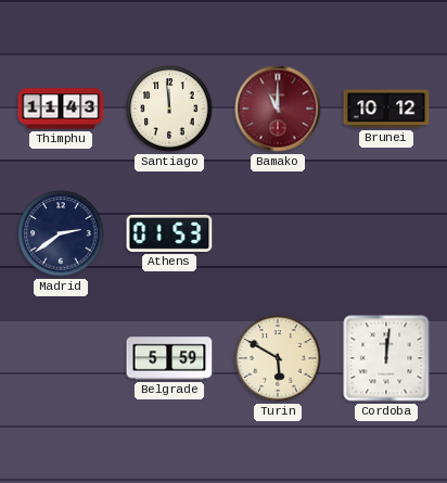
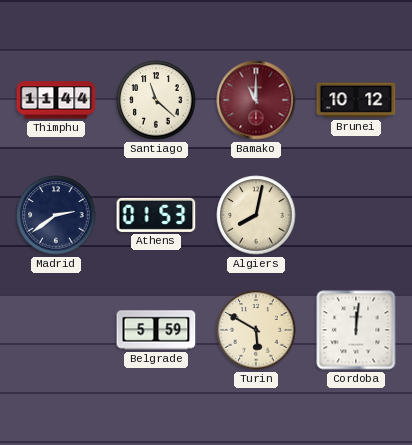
Thimphu: 11:43 -> 11:44
Santiago: 11:59 -> 11:22
Algiers: none -> 8:02
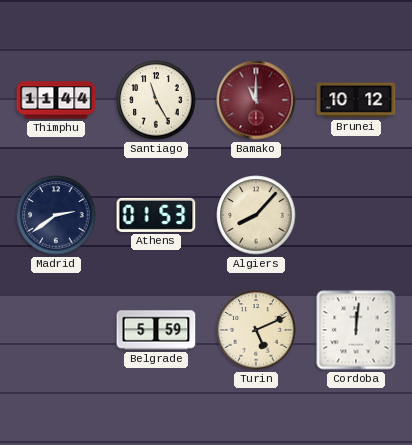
Santiago: 11:22 -> 11:25
Algiers: 8:02 -> 8:07
Turin: 5:50 -> 5:11
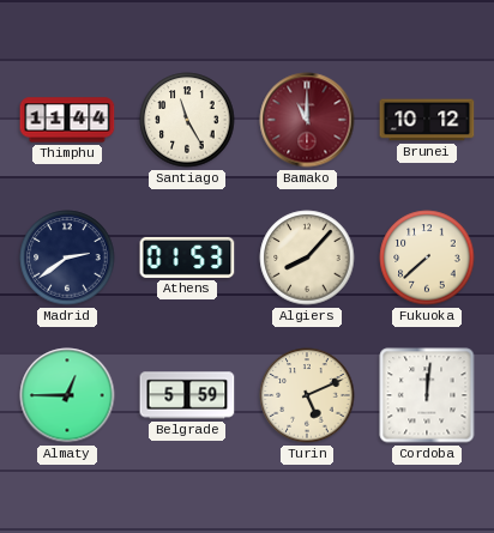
Fukuoka: none -> 7:38
Almaty: none -> 12:45
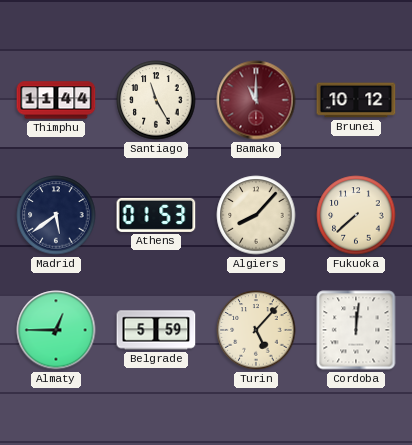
Madrid: 2:39 -> 5:39
Turin: 5:11 -> 5:07
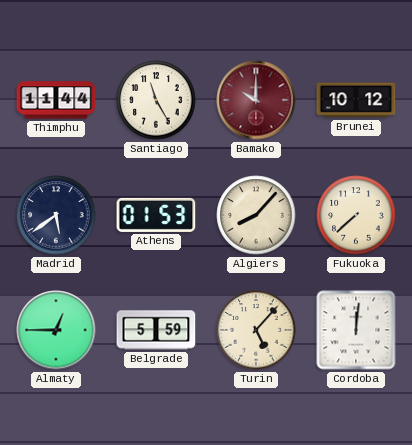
Bamako: 11:00 -> 10:00
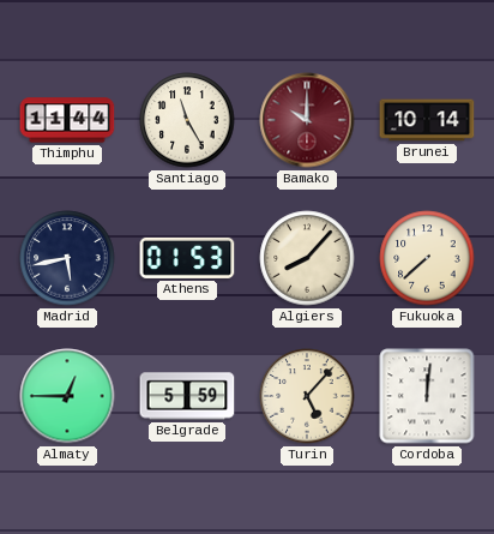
Brunei: 10:12 -> 10:14
Madrid: 5:39 -> 5:43
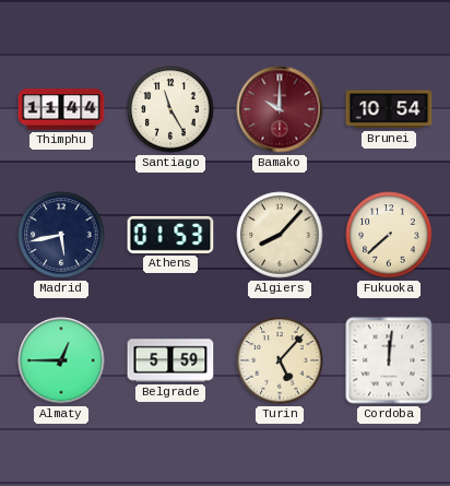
Brunei: 10:14 -> 10:54
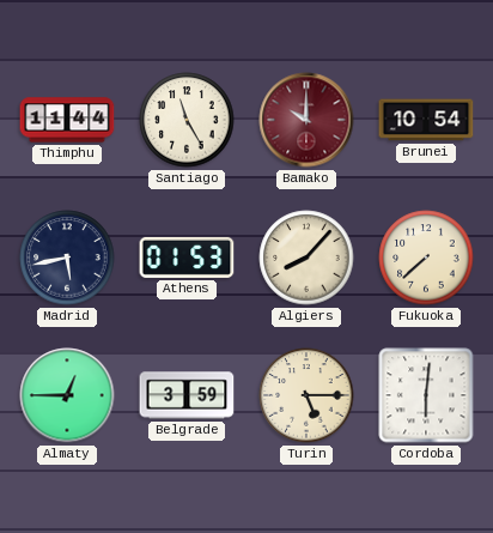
Belgrade: 5:59 -> 3:59
Turin: 5:07 -> 5:15
Cordoba: 12:01 -> 6:01
